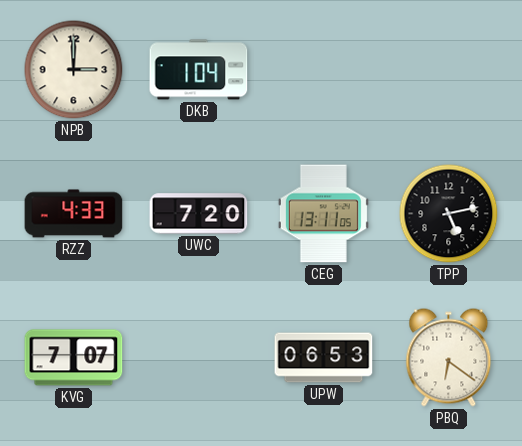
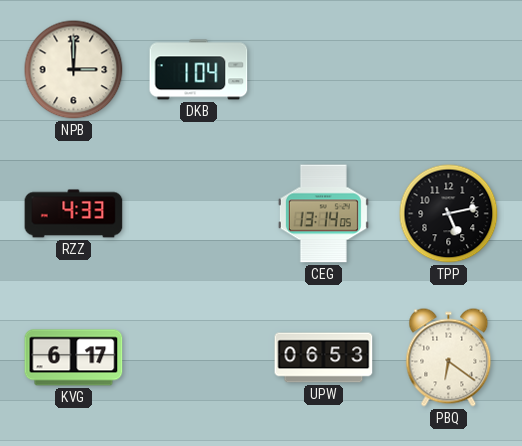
UWC: 7:20 -> none
CEG: 13:11 -> 13:14
KVG: 7:07 -> 6:17
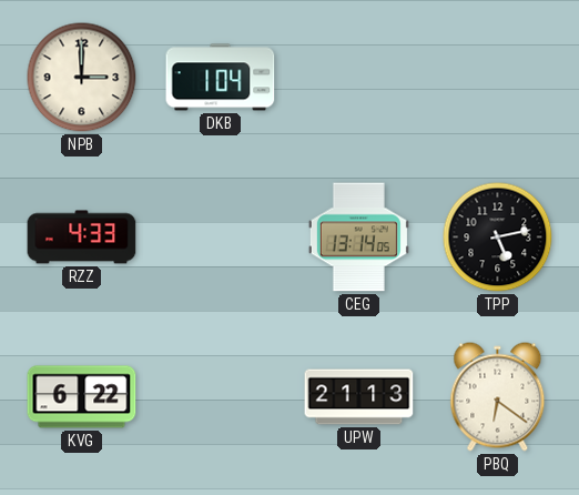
KVG: 6:17 -> 6:22
UPW: 06:53 -> 21:13
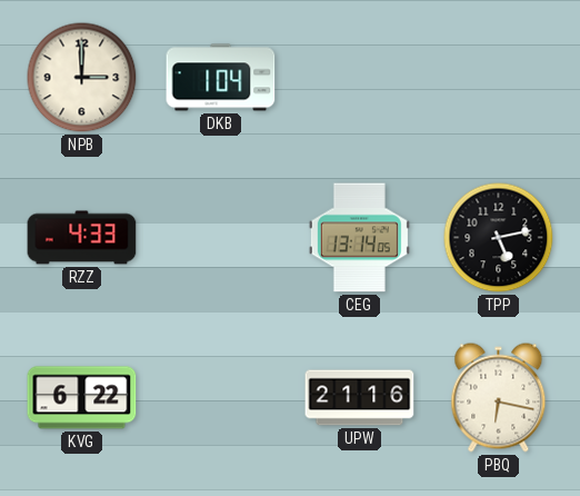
UPW: 21:13 -> 21:16
PBQ: 6:21 -> 6:17
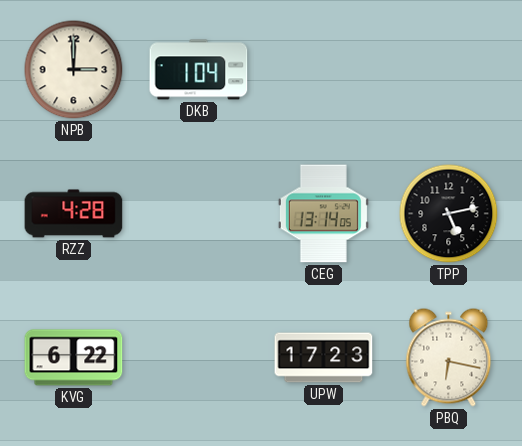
RZZ: 4:33 -> 4:28
UPW: 21:16 -> 17:23
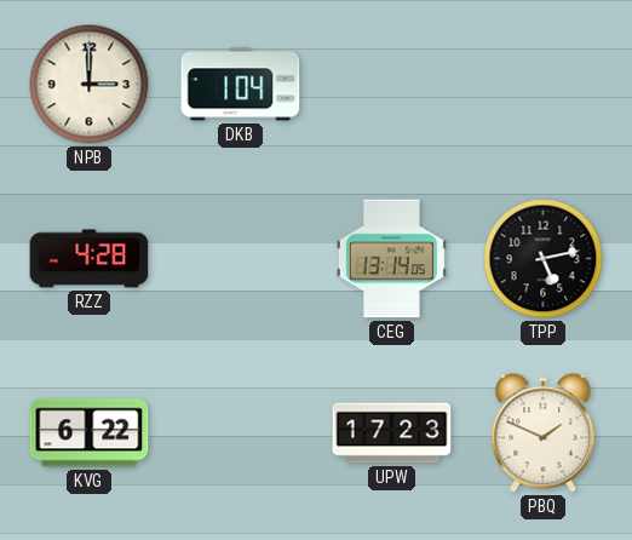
PBQ: 6:17 -> 1:49
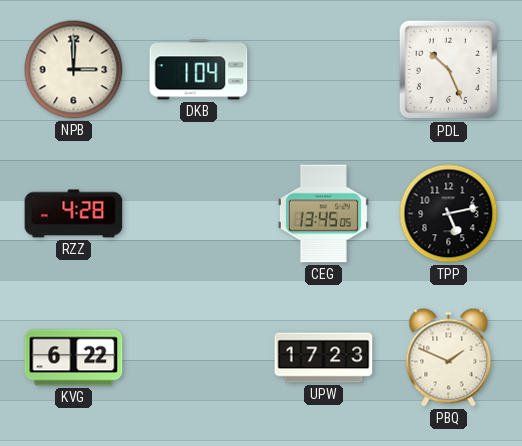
PDL: none -> 10:26
CEG: 13:14 -> 13:45
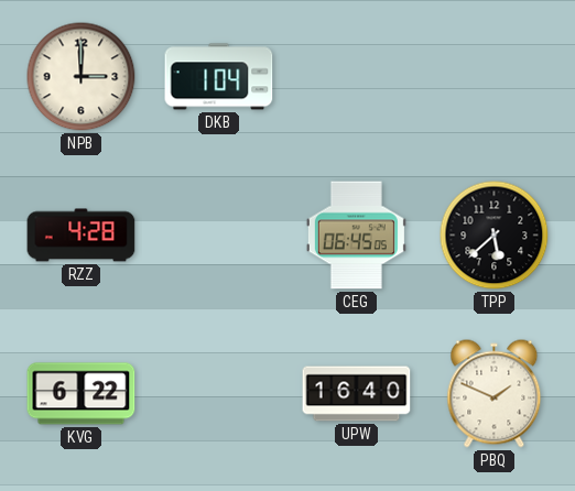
PDL: 10:26 -> none
CEG: 13:45 -> 06:45
TPP: 5:13 -> 5:38
UPW: 17:23 -> 16:40
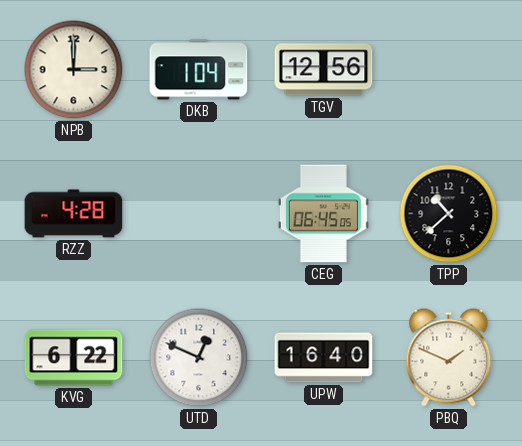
TGV: none -> 12:56
TPP: 5:38 -> 10:38
UTD: none -> 12:49
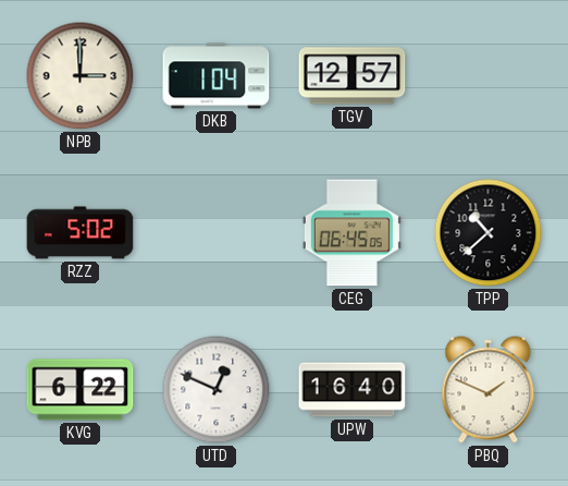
TGV: 12:56 -> 12:57
RZZ: 4:28 -> 5:02
